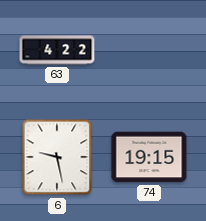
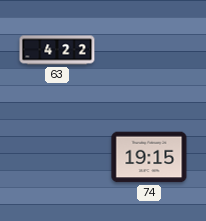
6: 9:28 -> none
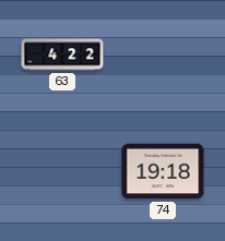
74: 19:15 -> 19:18
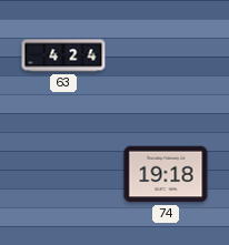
63: 4:22 -> 4:24
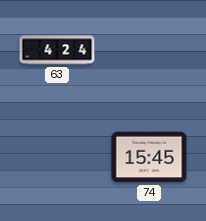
74: 19:18 -> 15:45
